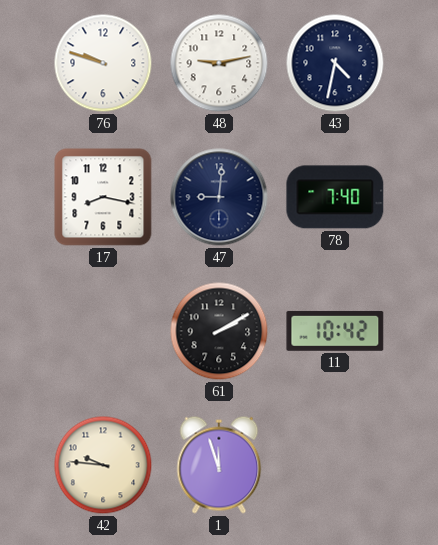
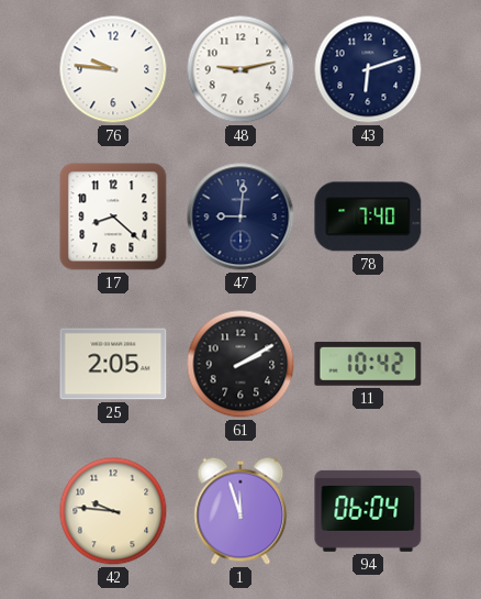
76: 9:48 -> 9:46
43: 4:32 -> 6:12
17: 8:17 -> 8:22
25: none -> 2:05
94: none -> 06:04
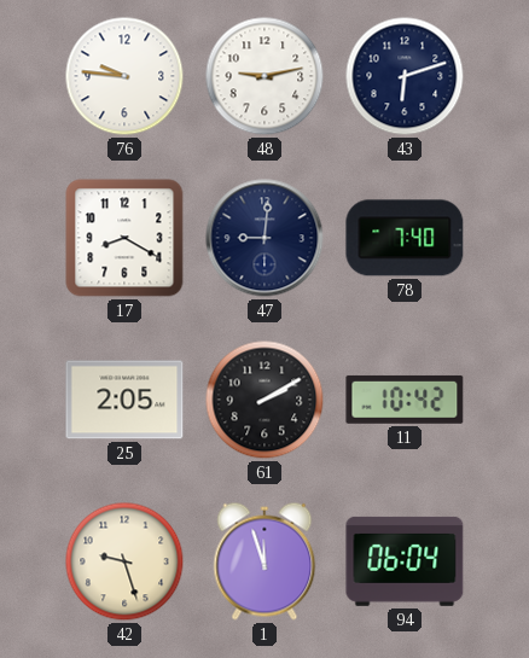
17: 8:22 -> 8:20
42: 9:46 -> 9:27
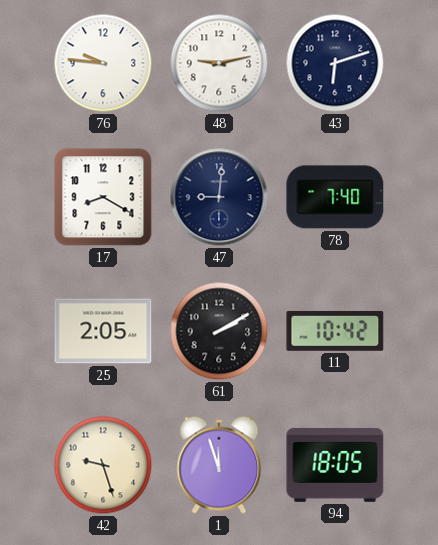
94: 06:04 -> 18:05
